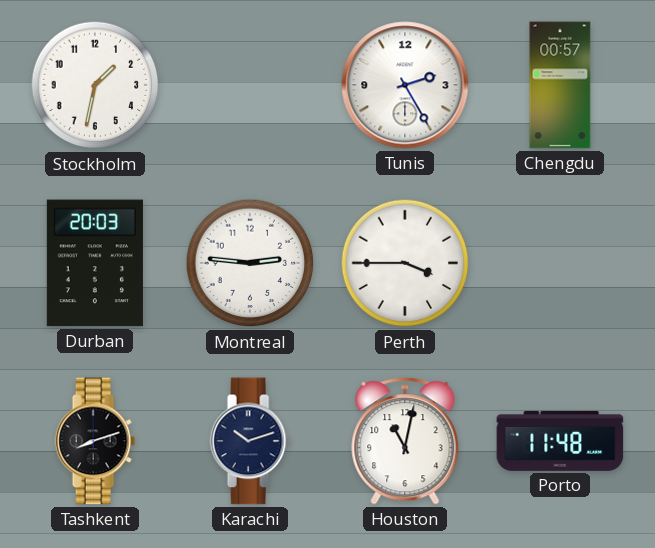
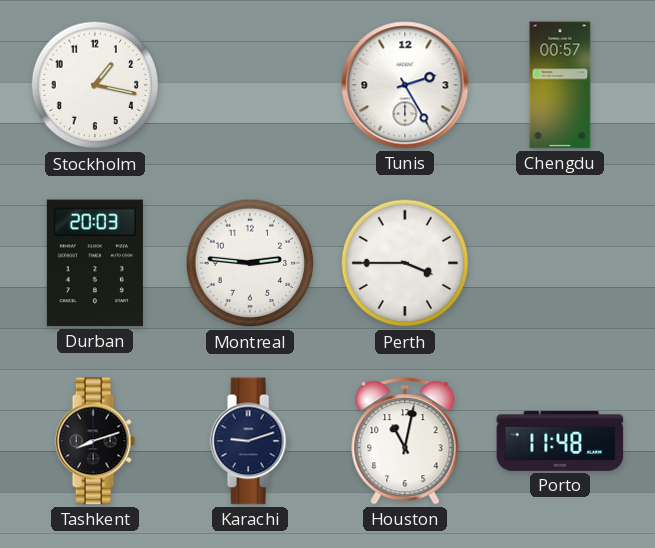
Stockholm: 1:32 -> 1:17
Karachi: 10:12 -> 9:12
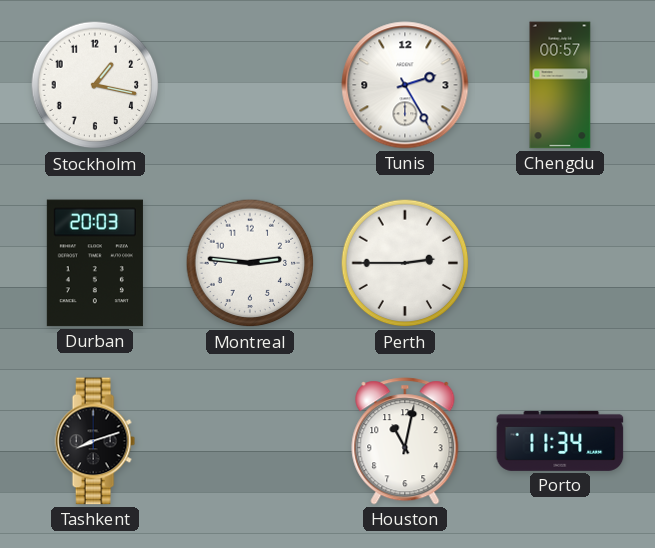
Perth: 3:45 -> 2:45
Karachi: 9:12 -> none
Porto: 11:48 -> 11:34
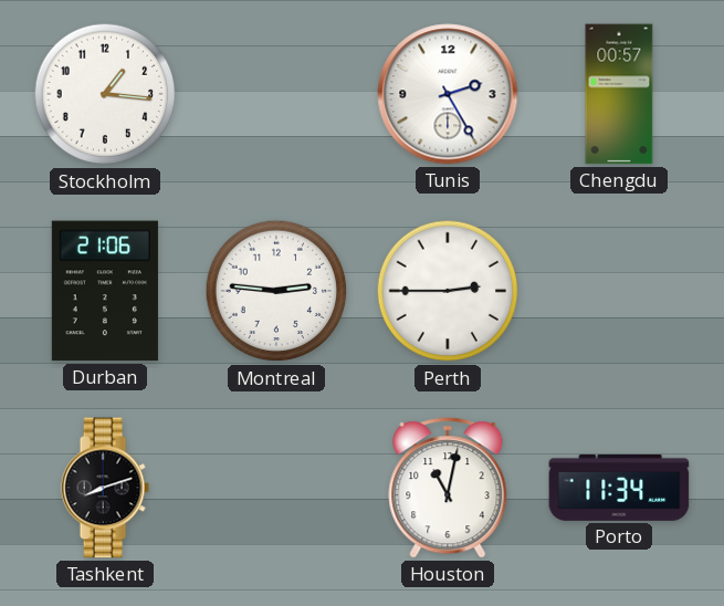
Stockholm: 1:17 -> 1:16
Durban: 20:03 -> 21:06
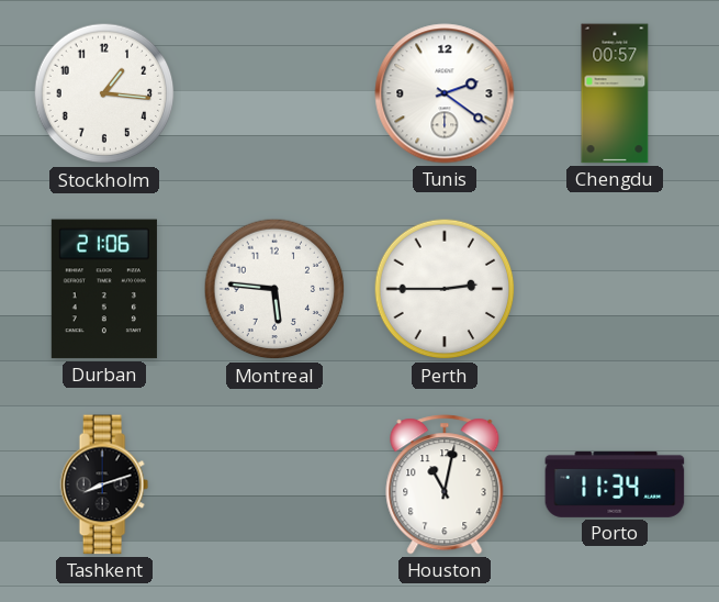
Tunis: 2:25 -> 2:21
Montreal: 2:46 -> 5:46
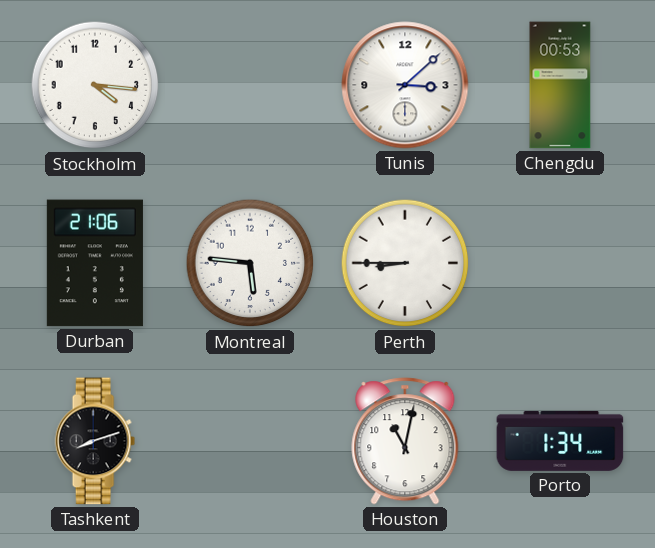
Stockholm: 1:16 -> 4:16
Tunis: 2:21 -> 3:08
Chengdu: 00:57 -> 00:53
Perth: 2:45 -> 8:45
Porto: 11:34 -> 1:34
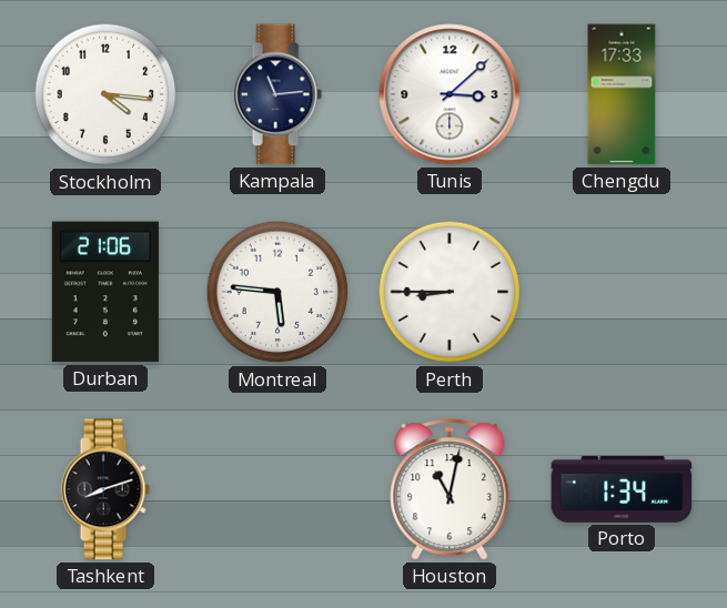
Kampala: none -> 11:14
Chengdu: 00:53 -> 17:33
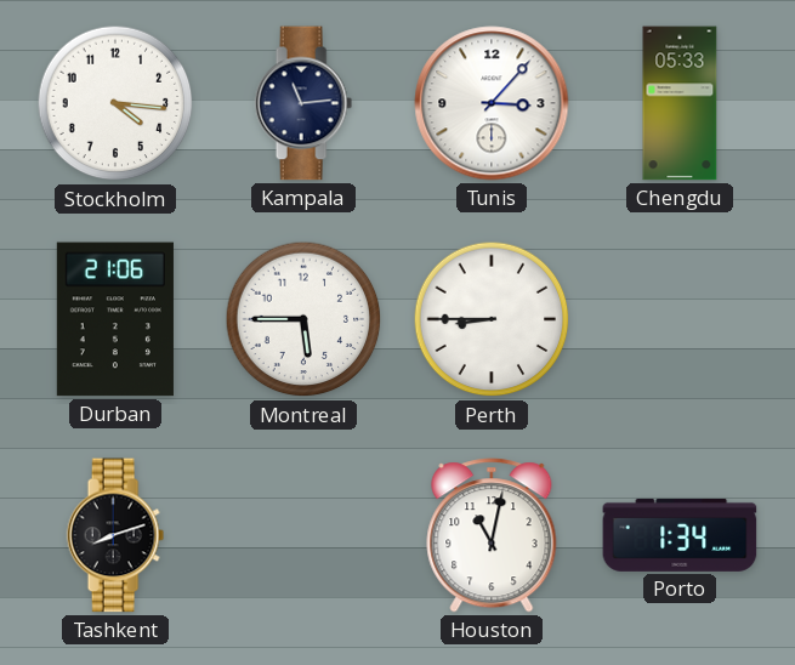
Tunis: 3:08 -> 3:07
Chengdu: 17:33 -> 05:33
Montreal: 5:46 -> 5:45
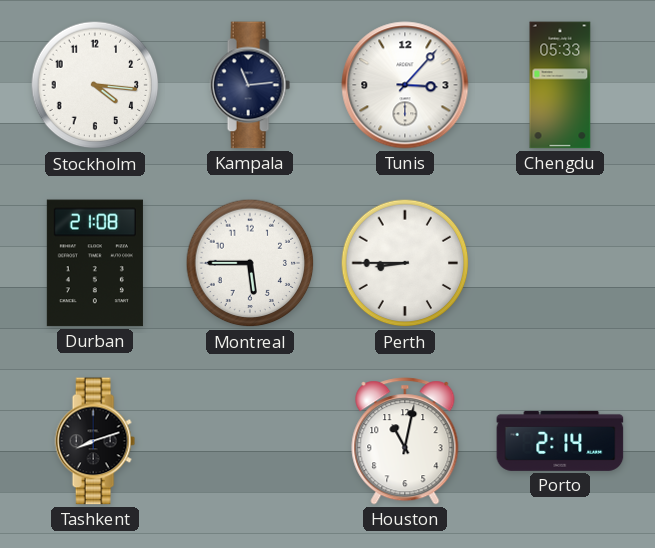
Durban: 21:06 -> 21:08
Porto: 1:34 -> 2:14
